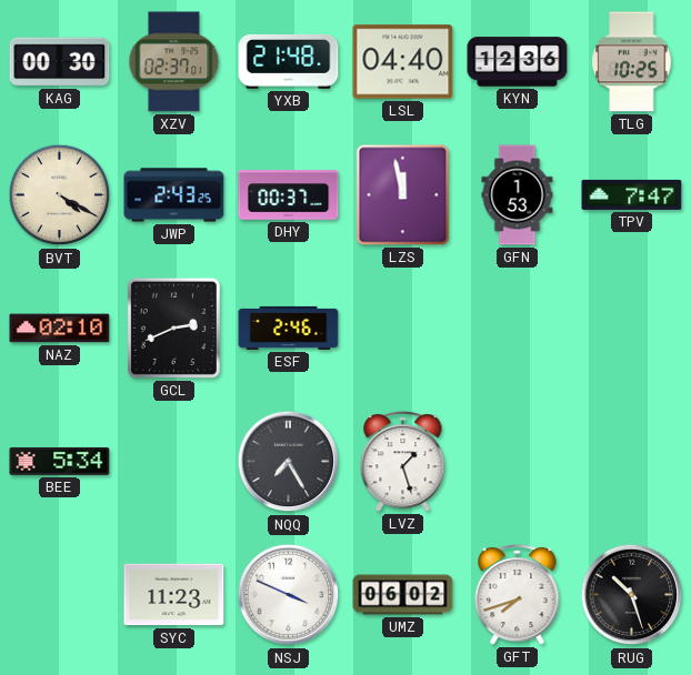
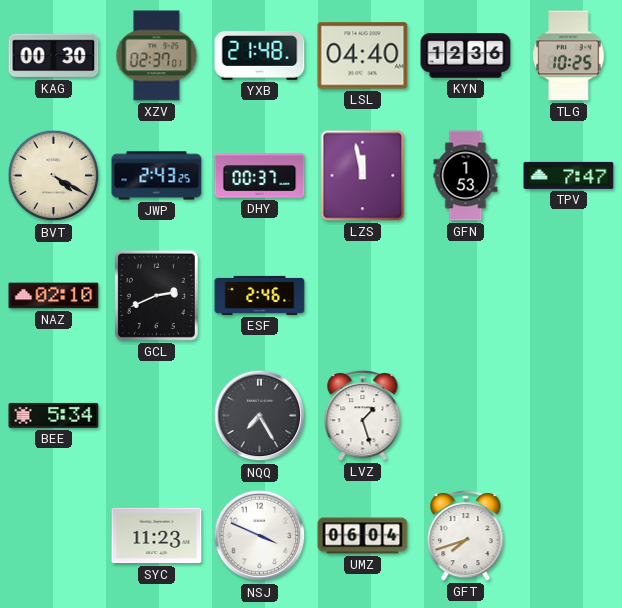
UMZ: 06:02 -> 06:04
RUG: 10:27 -> none
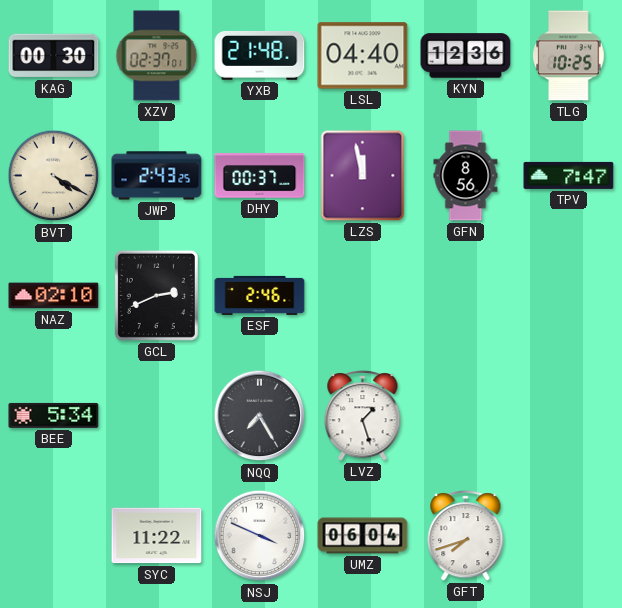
GFN: 1:53 -> 8:56
SYC: 11:23 -> 11:22
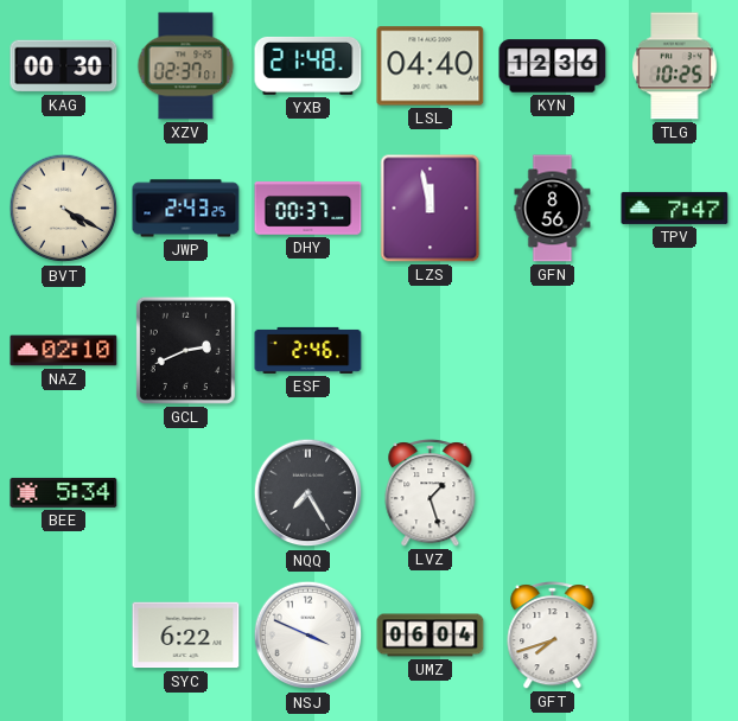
SYC: 11:22 -> 6:22
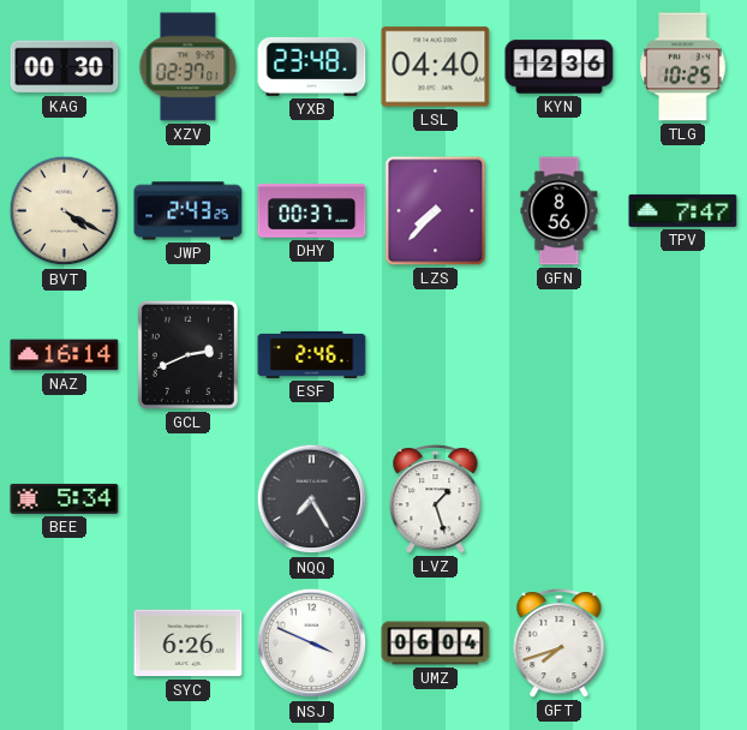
YXB: 21:48 -> 23:48
LZS: 11:58 -> 7:37
NAZ: 02:10 -> 16:14
SYC: 6:22 -> 6:26
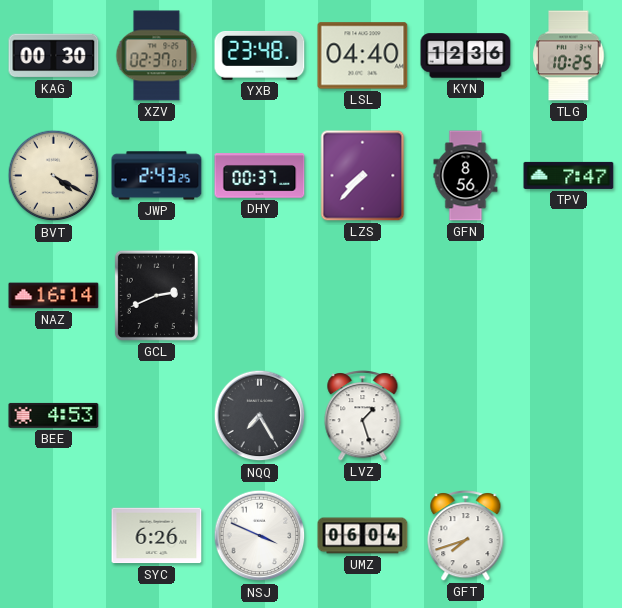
ESF: 2:46 -> none
BEE: 5:34 -> 4:53
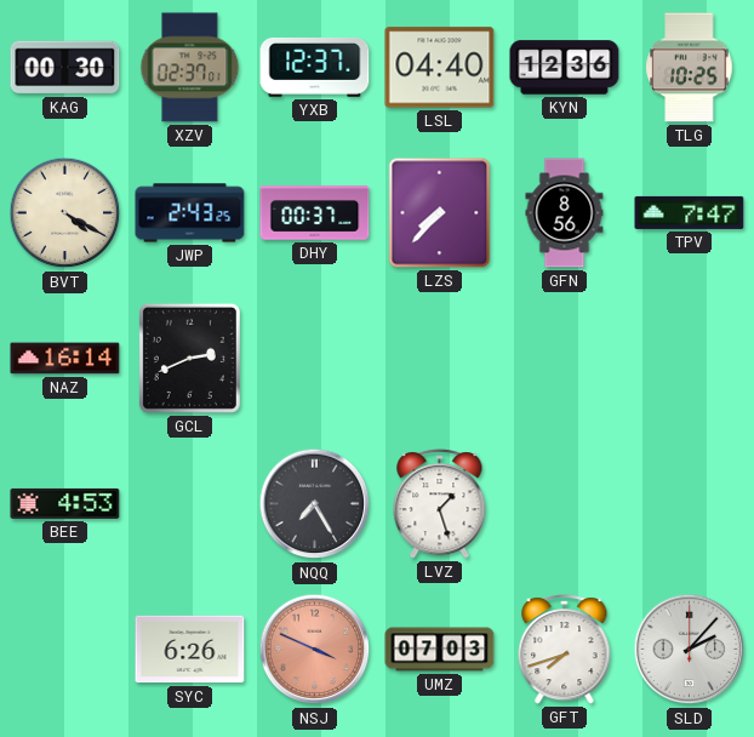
YXB: 23:48 -> 12:37
NSJ dial: white -> salmon
UMZ: 06:04 -> 07:03
SLD: none -> 2:07
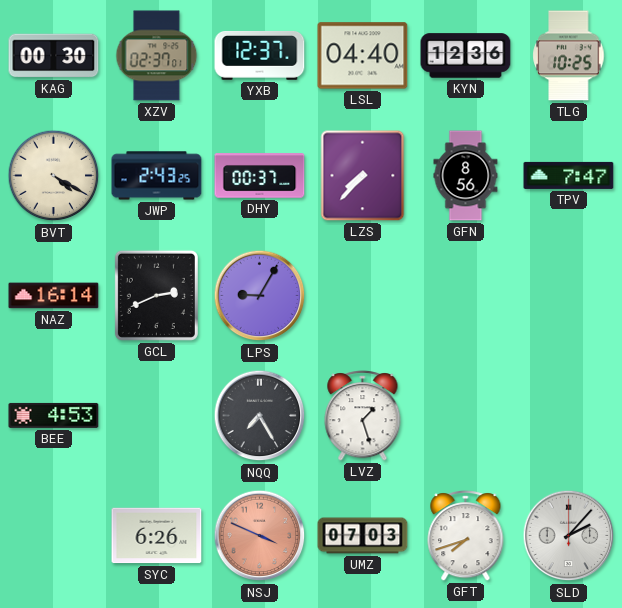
LPS: none -> 9:05
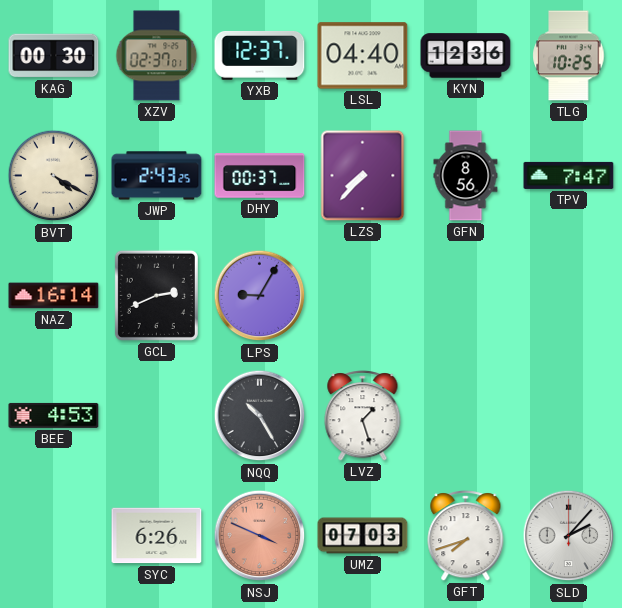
NQQ: 7:25 -> 10:25
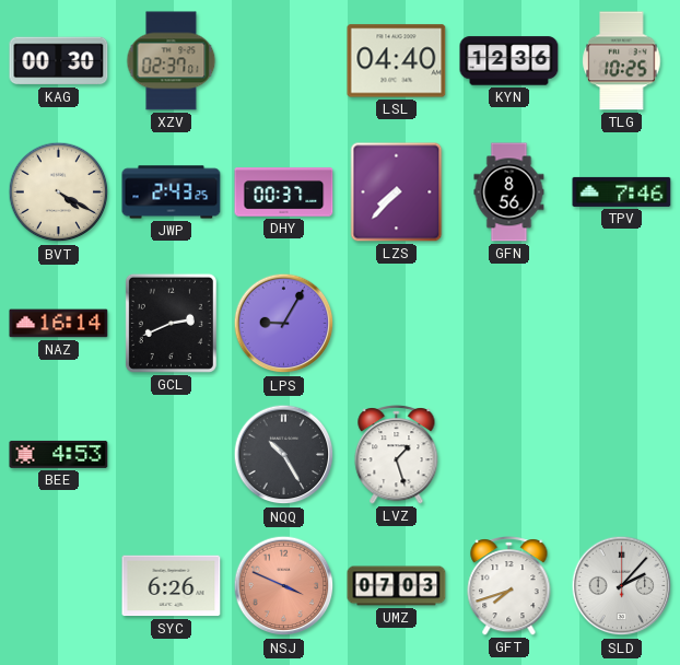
YXB: 12:37 -> none
TPV: 7:47 -> 7:46
